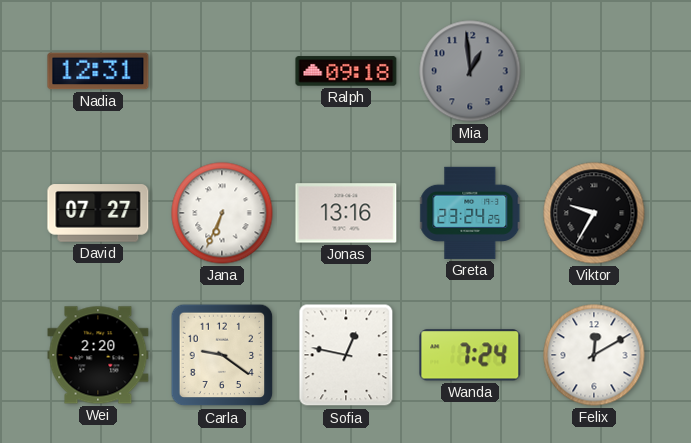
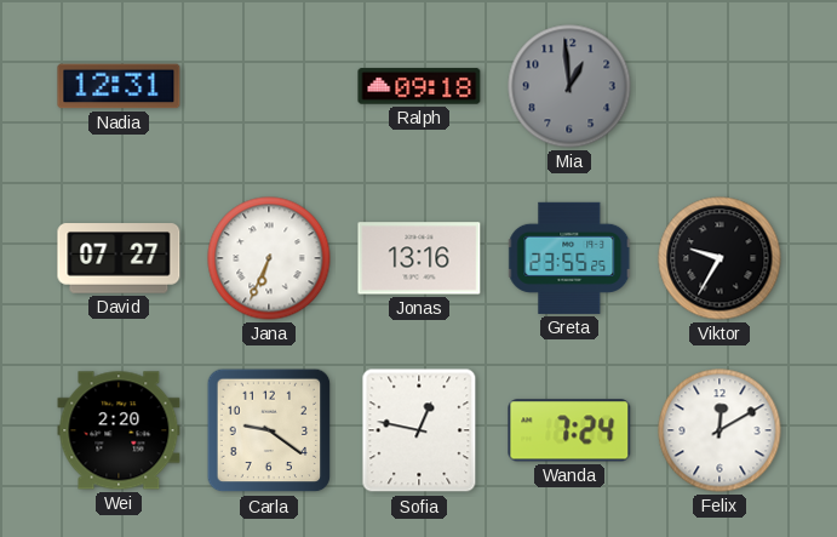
Greta: 23:24 -> 23:55
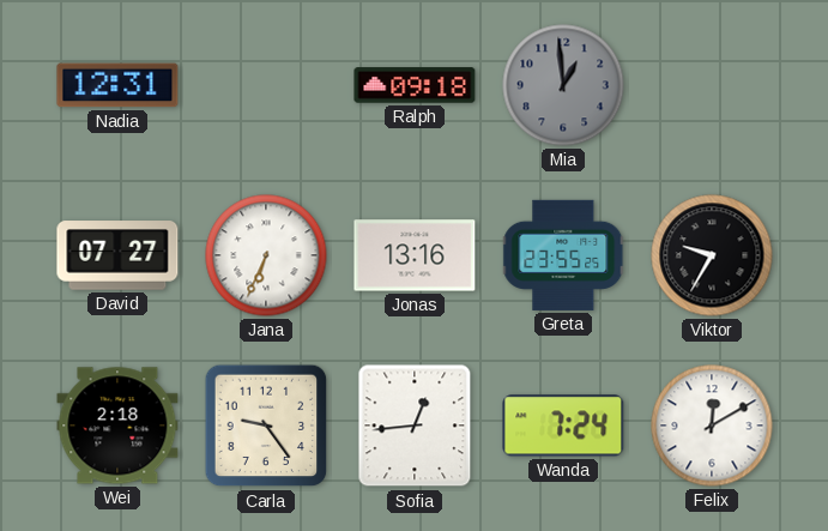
Wei: 2:20 -> 2:18
Carla: 9:21 -> 9:24
Sofia: 12:47 -> 12:44
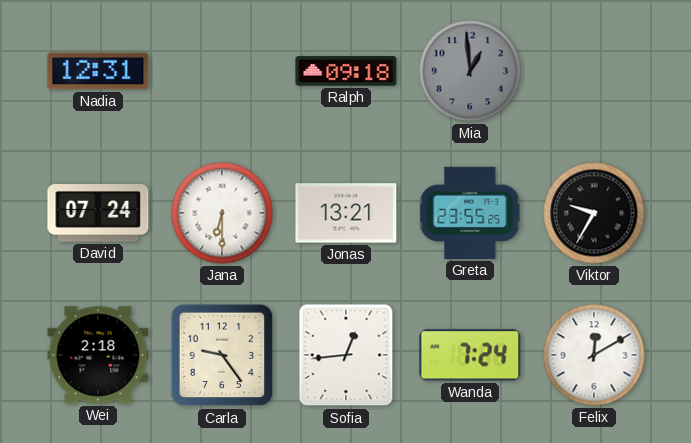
David: 07:27 -> 07:24
Jana: 6:34 -> 6:30
Jonas: 13:16 -> 13:21
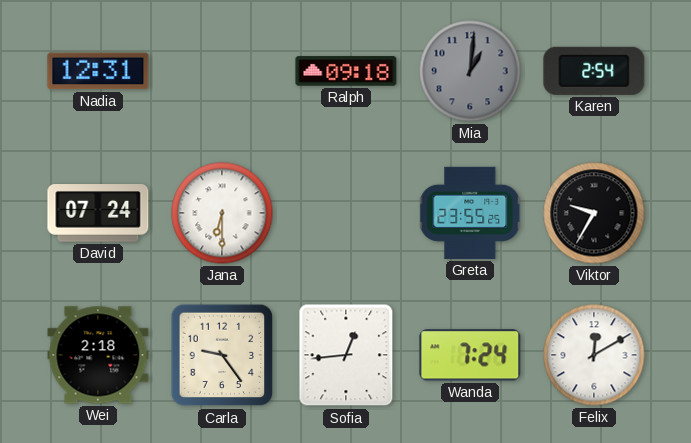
Mia: 12:59 -> 1:01
Karen: none -> 2:54
Jonas: 13:21 -> none
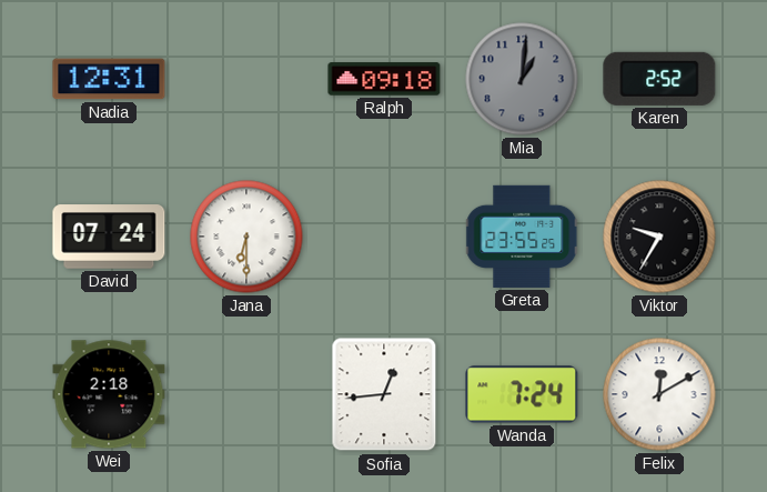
Karen: 2:54 -> 2:52
Carla: 9:24 -> none
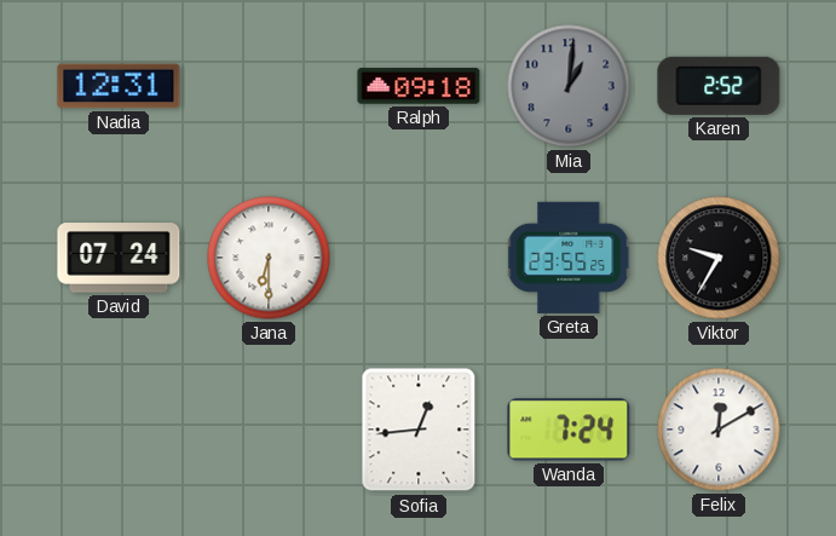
Wei: 2:18 -> none
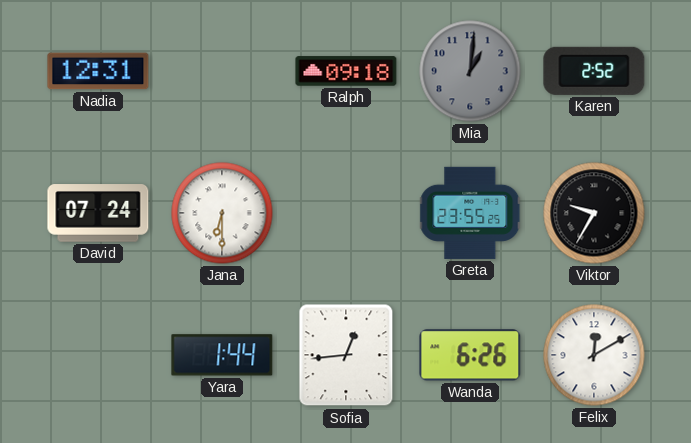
Yara: none -> 1:44
Wanda: 7:24 -> 6:26
